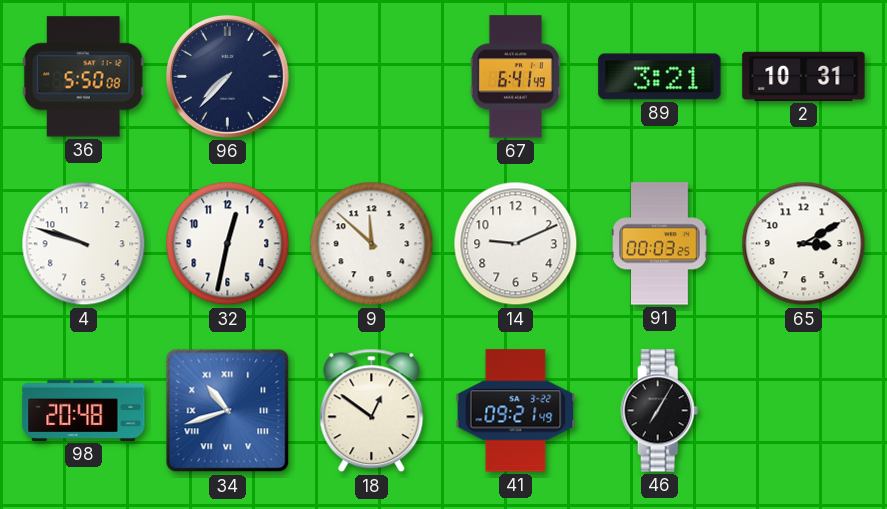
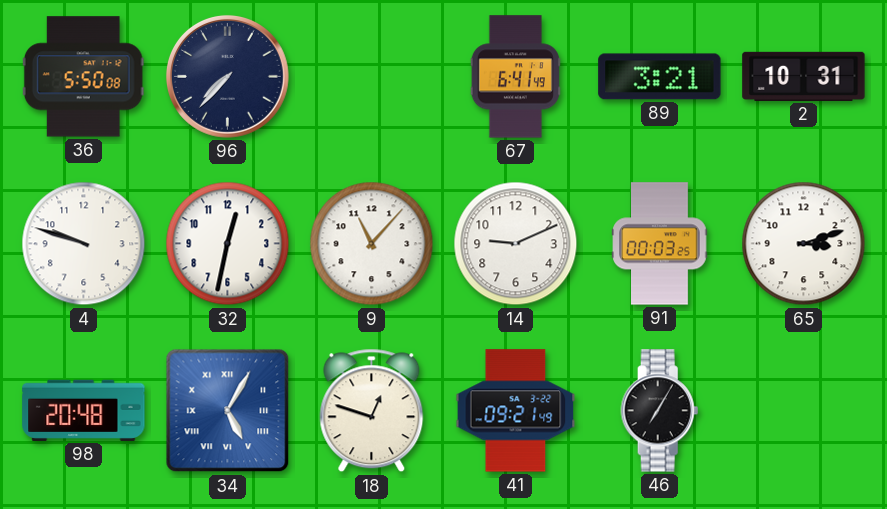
9: 11:52 -> 11:07
65: 3:10 -> 3:12
34: 10:42 -> 5:05
18: 12:51 -> 12:48
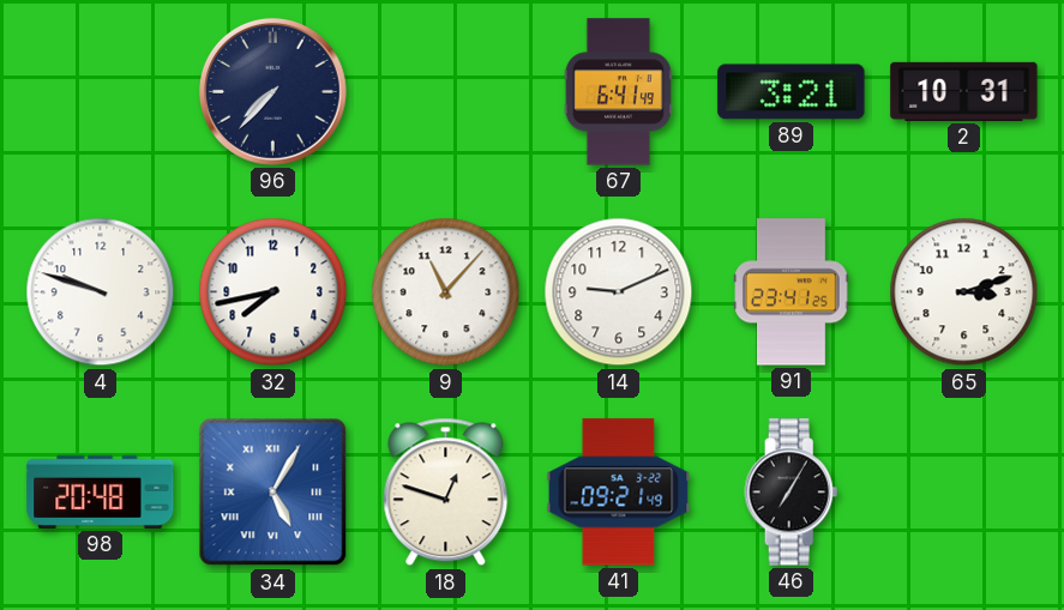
36: 5:50 -> none
32: 12:32 -> 7:43
91: 00:03 -> 23:41
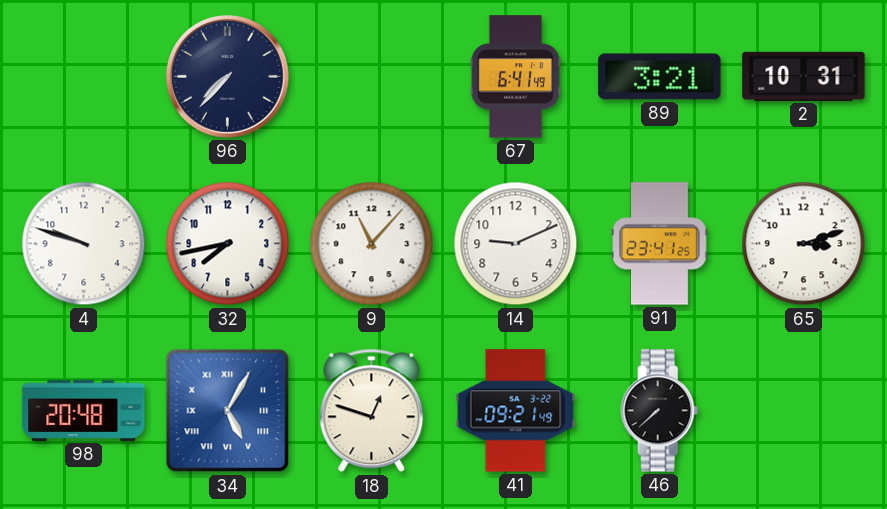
46: 7:05 -> 7:38
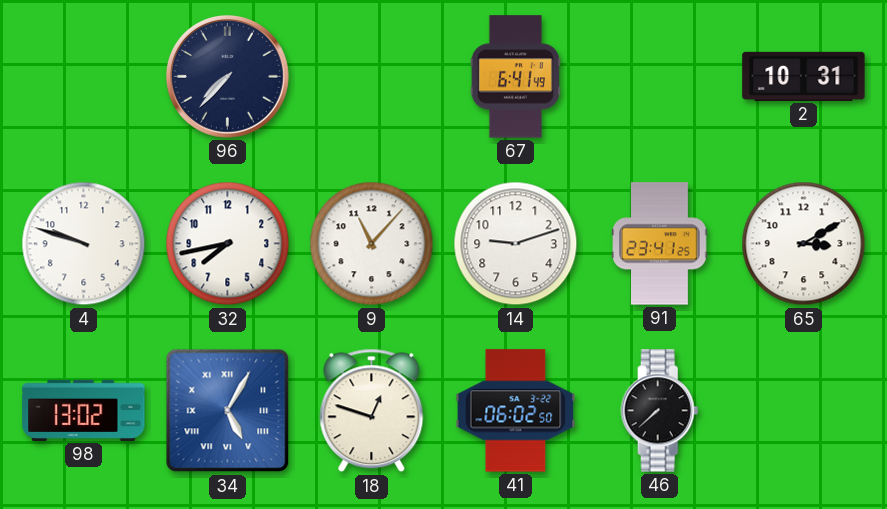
89: 3:21 -> none
14: 9:11 -> 9:12
65: 3:12 -> 3:10
98: 20:48 -> 13:02
41: 09:21 -> 06:02
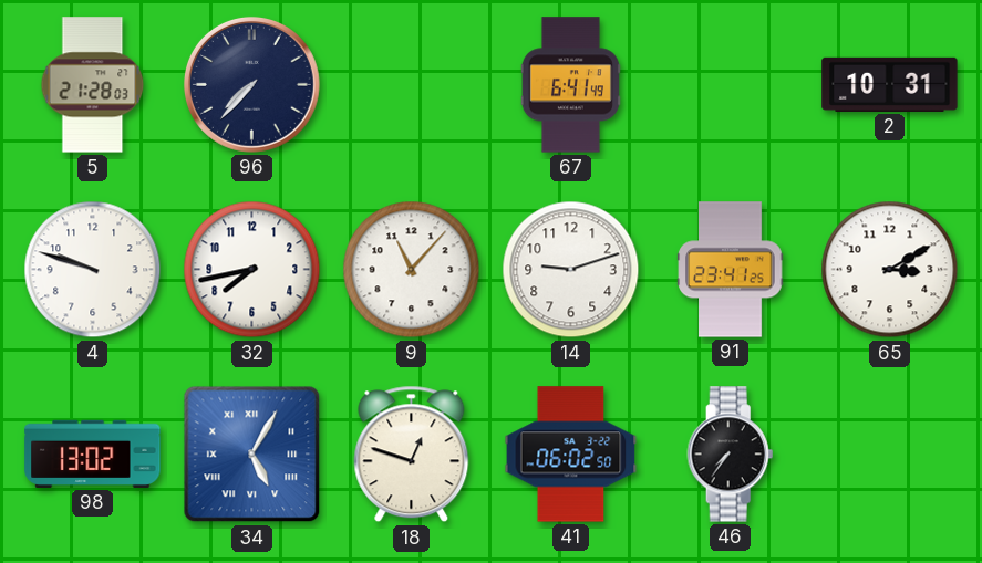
5: none -> 21:28
46: 7:38 -> 7:36
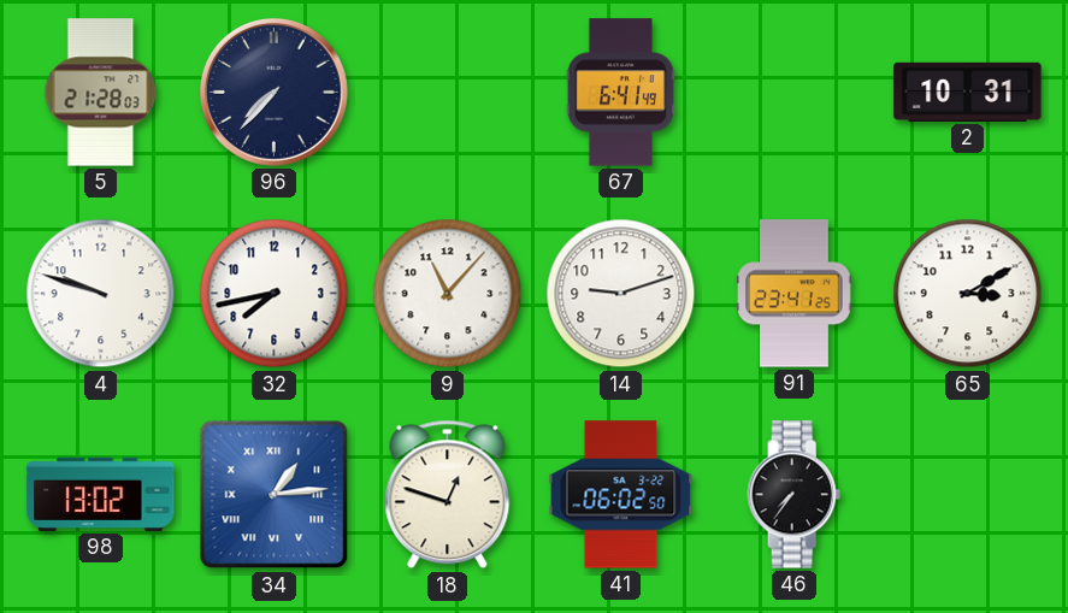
34: 5:05 -> 1:14
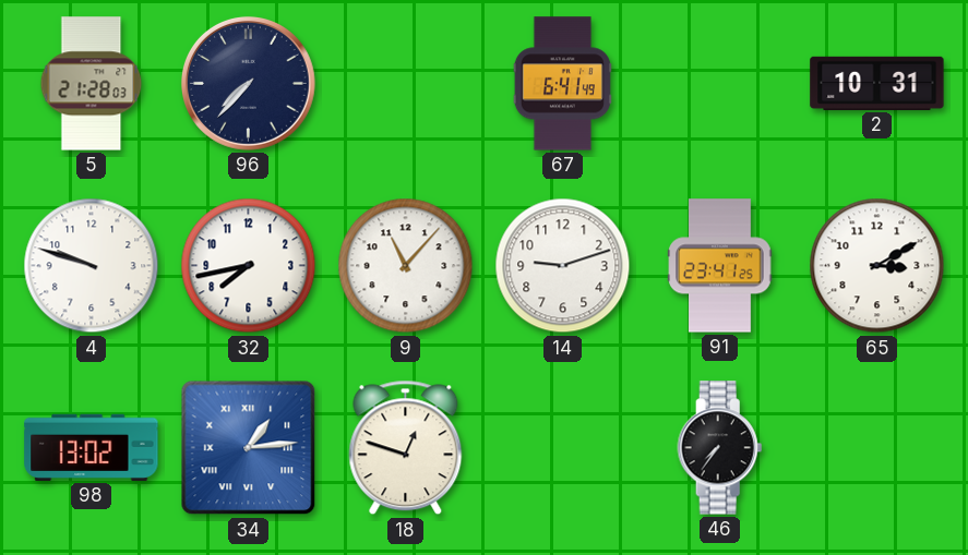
41: 06:02 -> none
